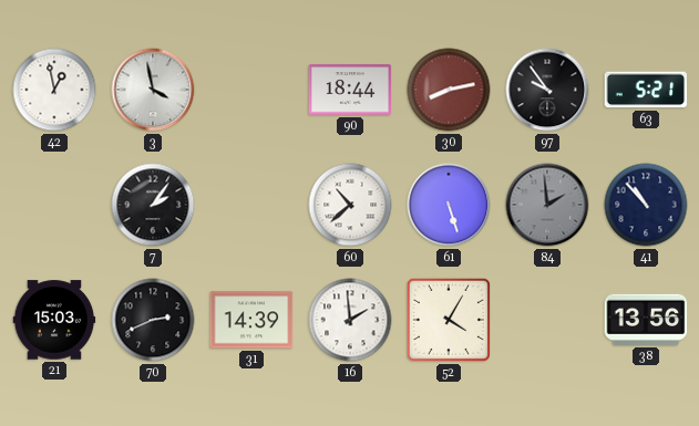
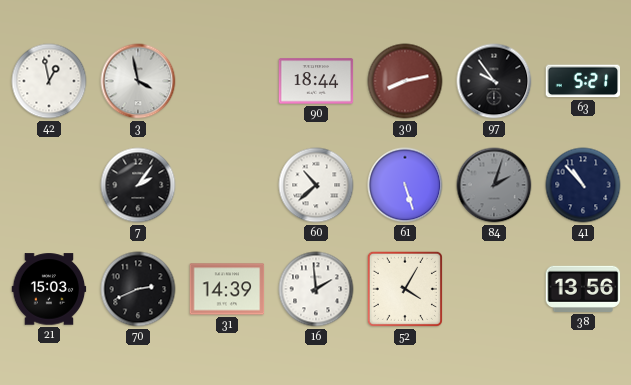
84: 1:59 -> 2:03
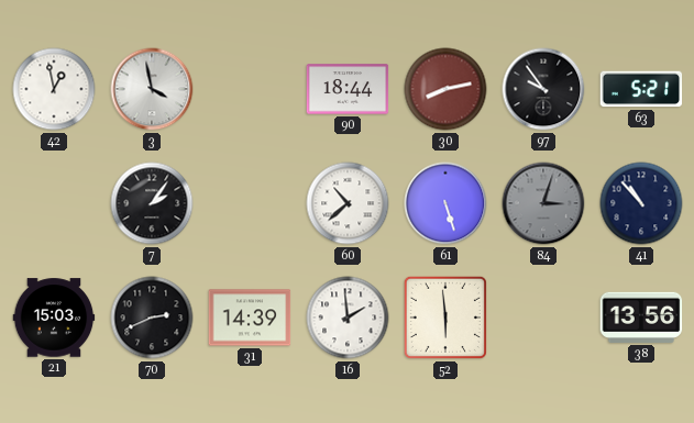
84: 2:03 -> 3:03
52: 4:05 -> 5:59
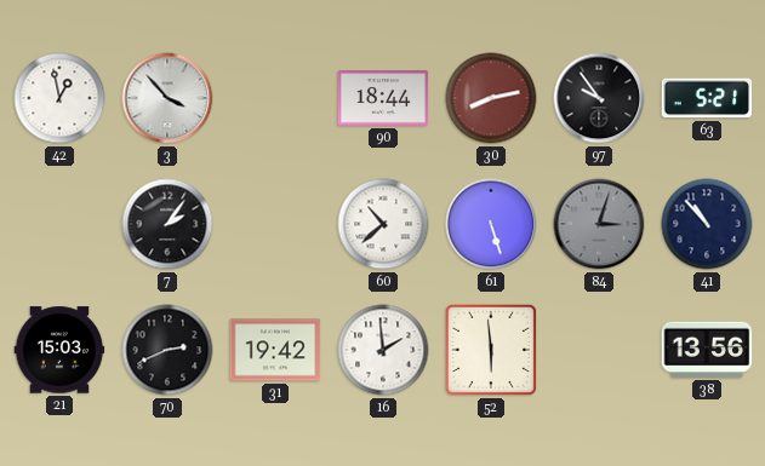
3: 3:58 -> 3:53
31: 14:39 -> 19:42
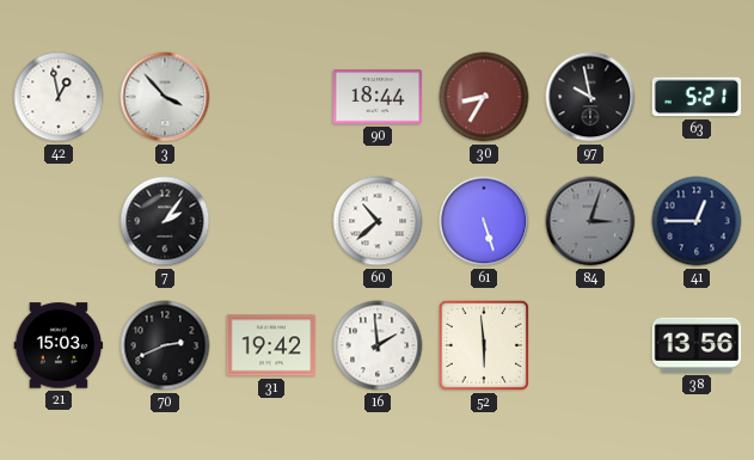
30: 8:13 -> 8:35
97: 9:54 -> 9:58
41: 10:53 -> 12:45
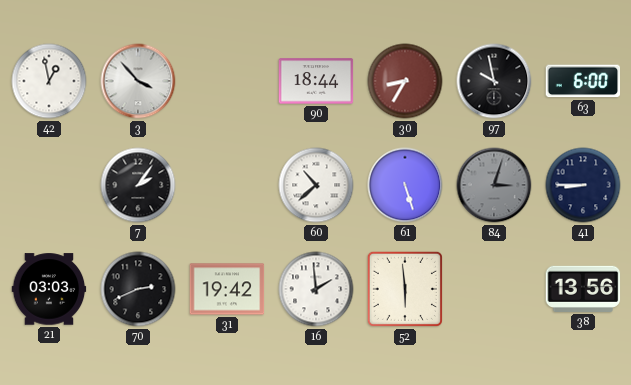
63: 5:21 -> 6:00
41: 12:45 -> 8:45
21: 15:03 -> 03:03
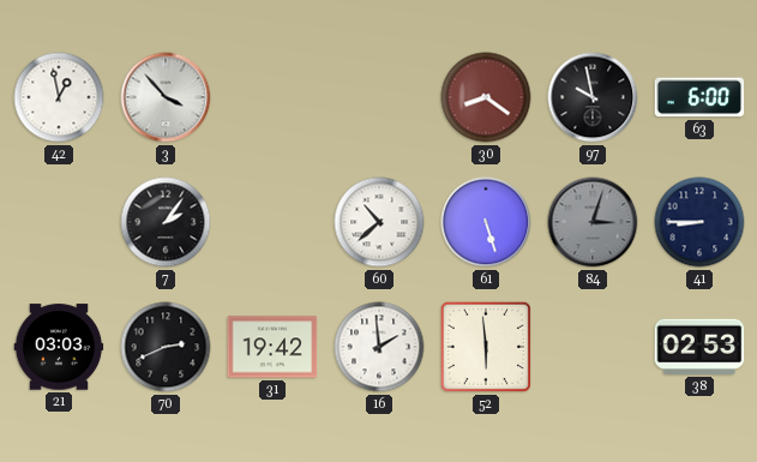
90: 18:44 -> none
30: 8:35 -> 8:21
38: 13:56 -> 02:53
